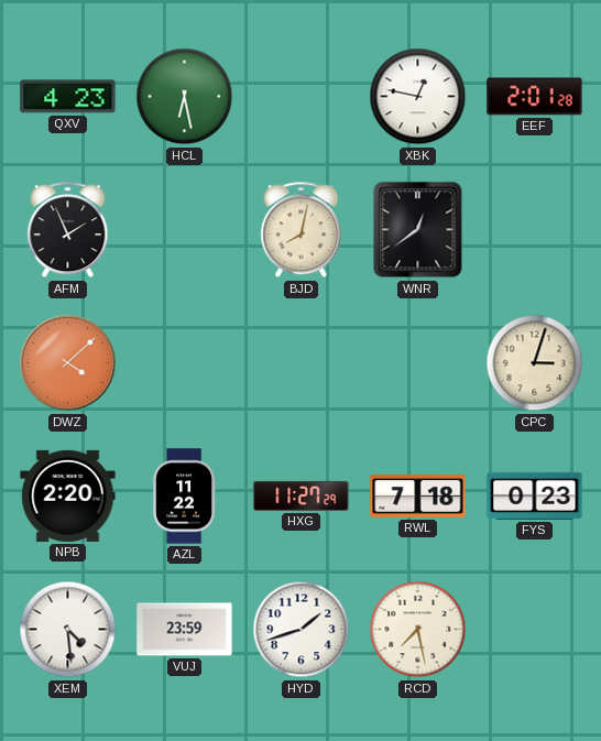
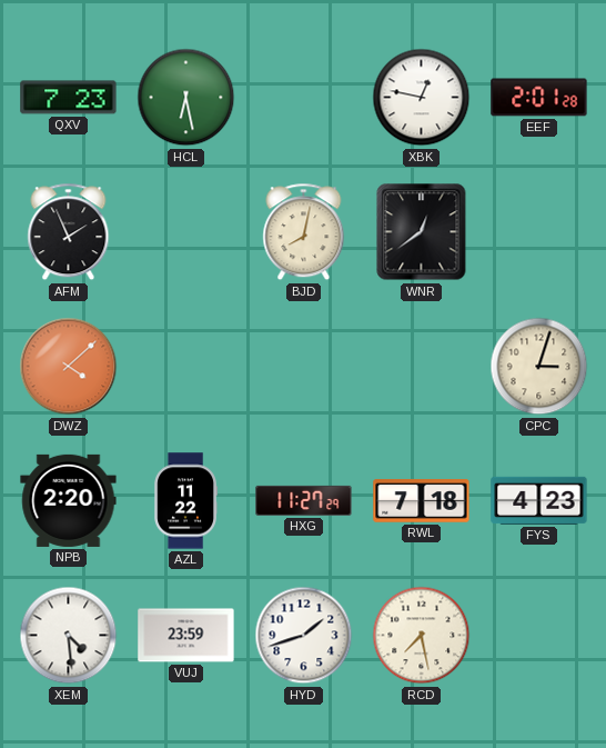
QXV: 4:23 -> 7:23
FYS: 0:23 -> 4:23
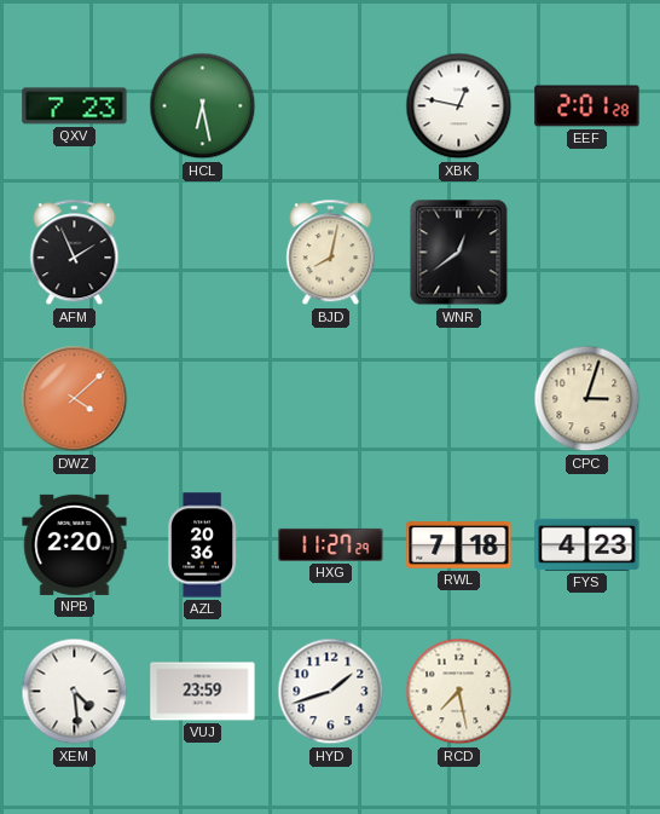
AZL: 11:22 -> 20:36
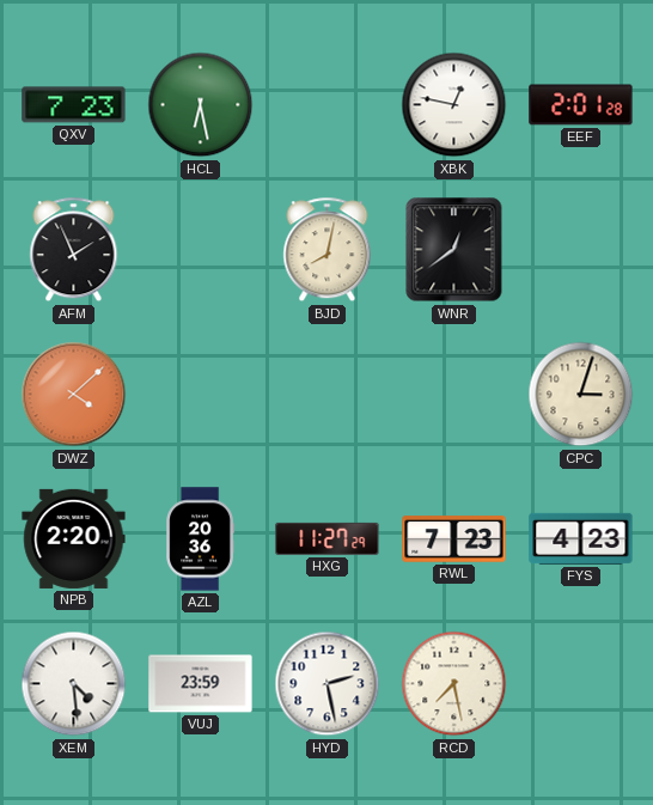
RWL: 7:18 -> 7:23
HYD: 1:42 -> 2:28
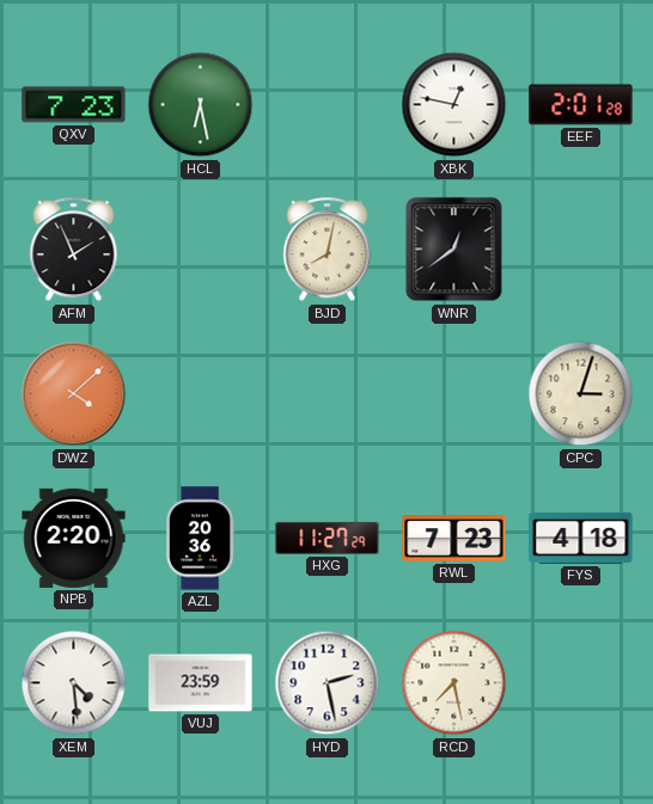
FYS: 4:23 -> 4:18
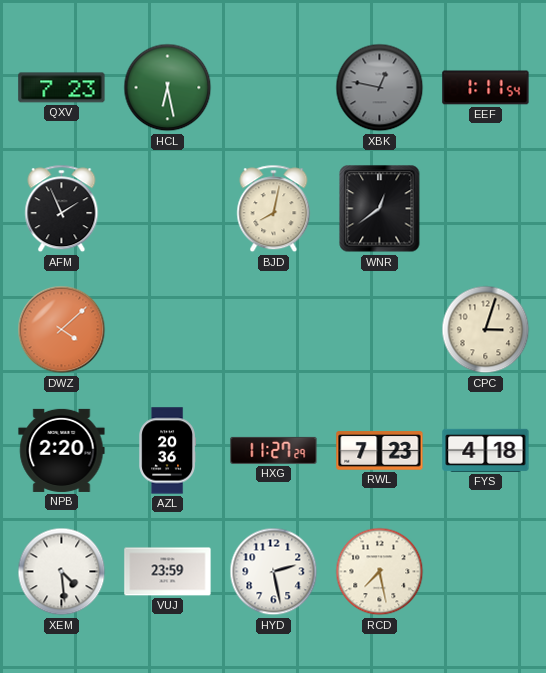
XBK dial: white -> grey
EEF: 2:01 -> 1:11
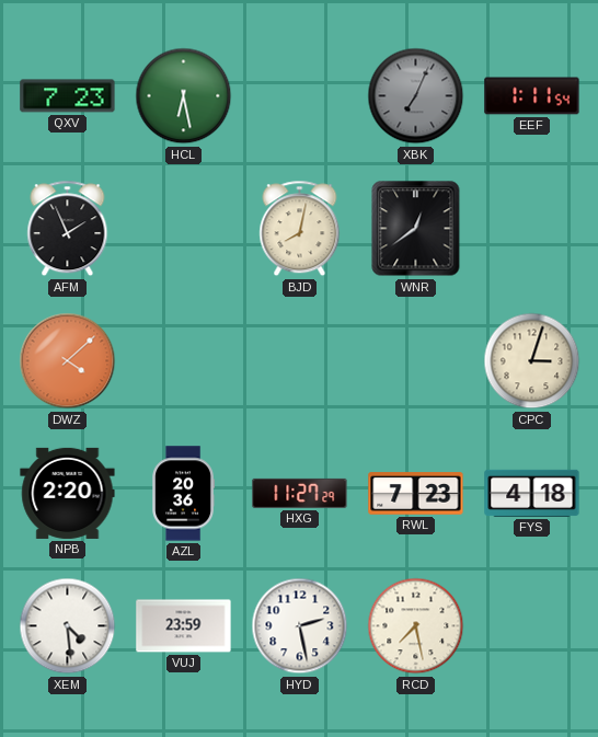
XBK: 12:47 -> 7:04
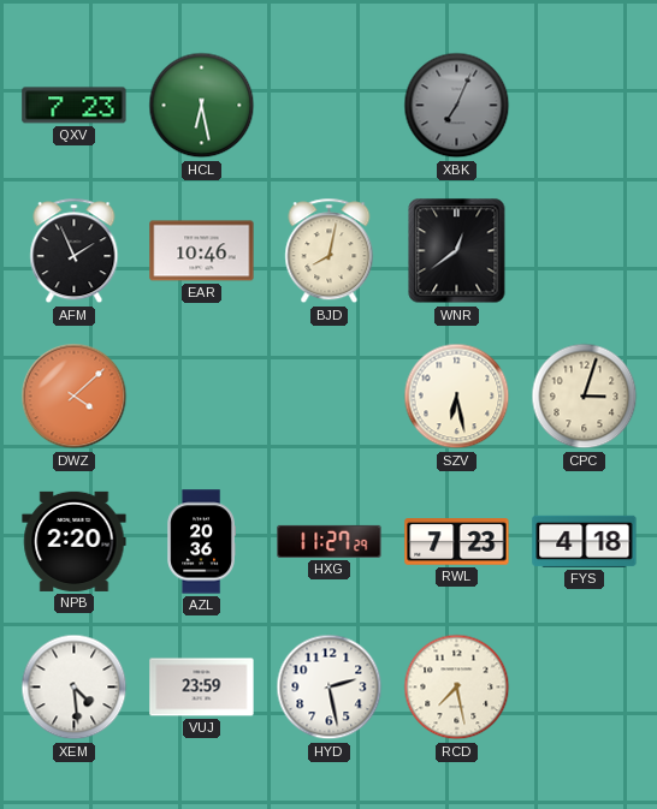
EEF: 1:11 -> none
EAR: none -> 10:46
SZV: none -> 6:28
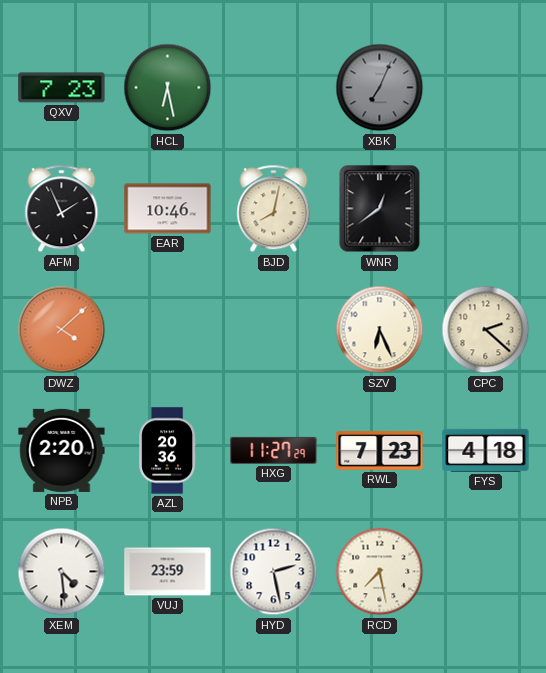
SZV: 6:28 -> 6:26
CPC: 3:03 -> 2:22
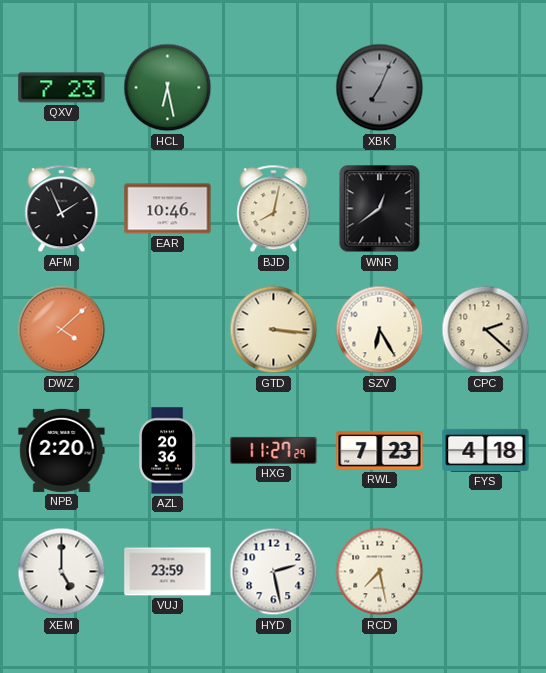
GTD: none -> 3:16
SZV: 6:26 -> 6:25
XEM: 4:29 -> 5:00
